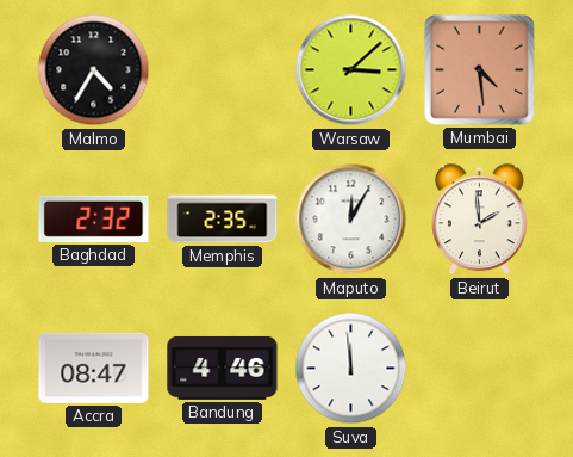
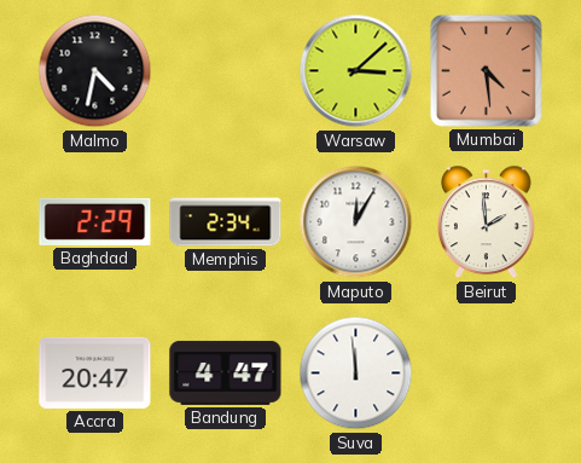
Malmo: 4:35 -> 4:32
Baghdad: 2:32 -> 2:29
Memphis: 2:35 -> 2:34
Accra: 08:47 -> 20:47
Bandung: 4:46 -> 4:47
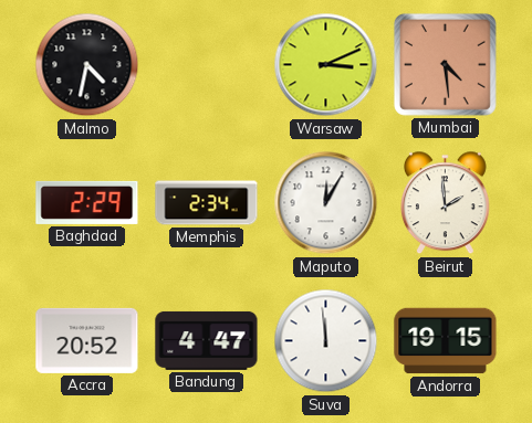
Warsaw: 3:08 -> 3:11
Accra: 20:47 -> 20:52
Andorra: none -> 19:15
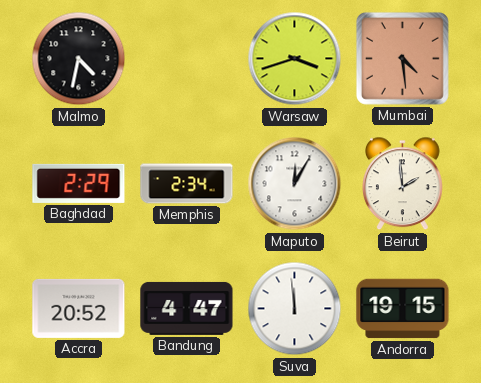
Warsaw: 3:11 -> 3:42
